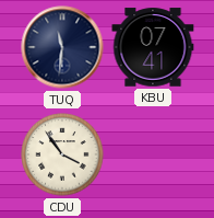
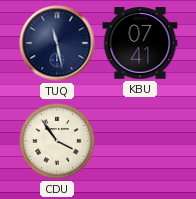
TUQ: 11:31 -> 11:28
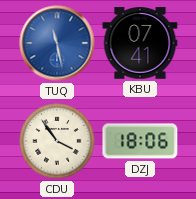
TUQ dial: navy -> blue
DZJ: none -> 18:06
